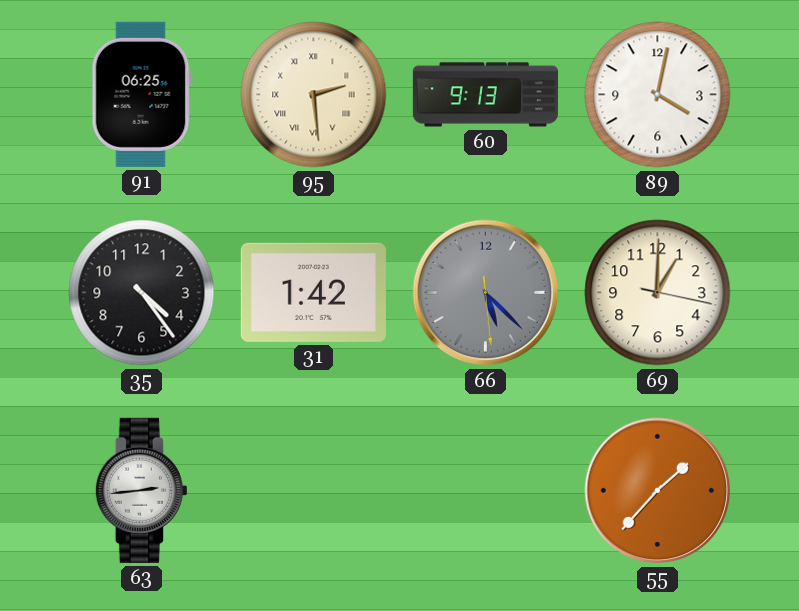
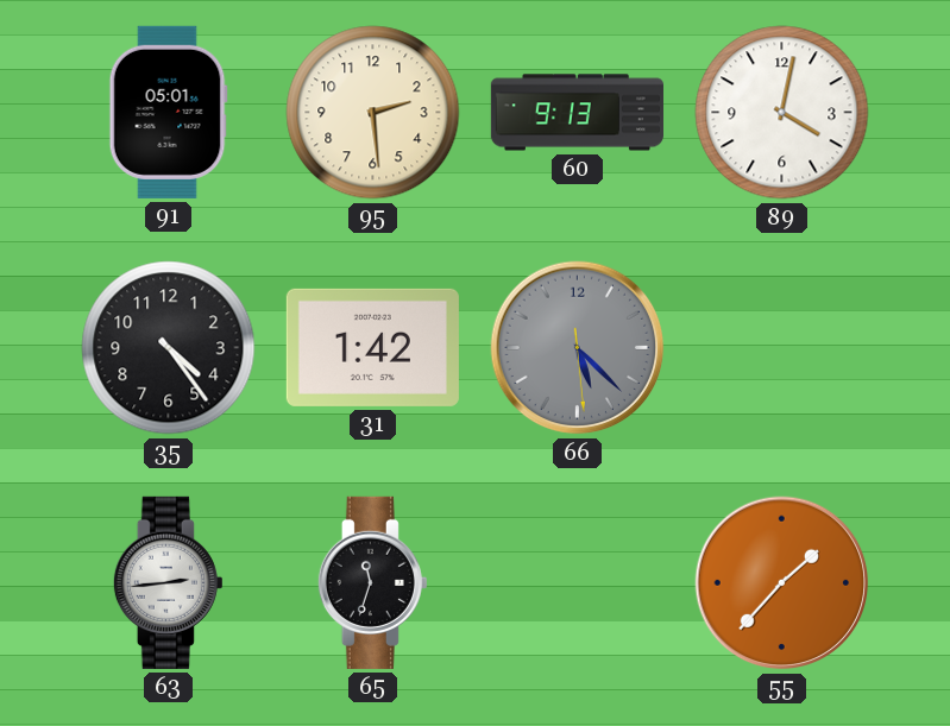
91: 06:25 -> 05:01
95 numerals: Roman -> Arabic
69: 1:00 -> none
65: none -> 11:33
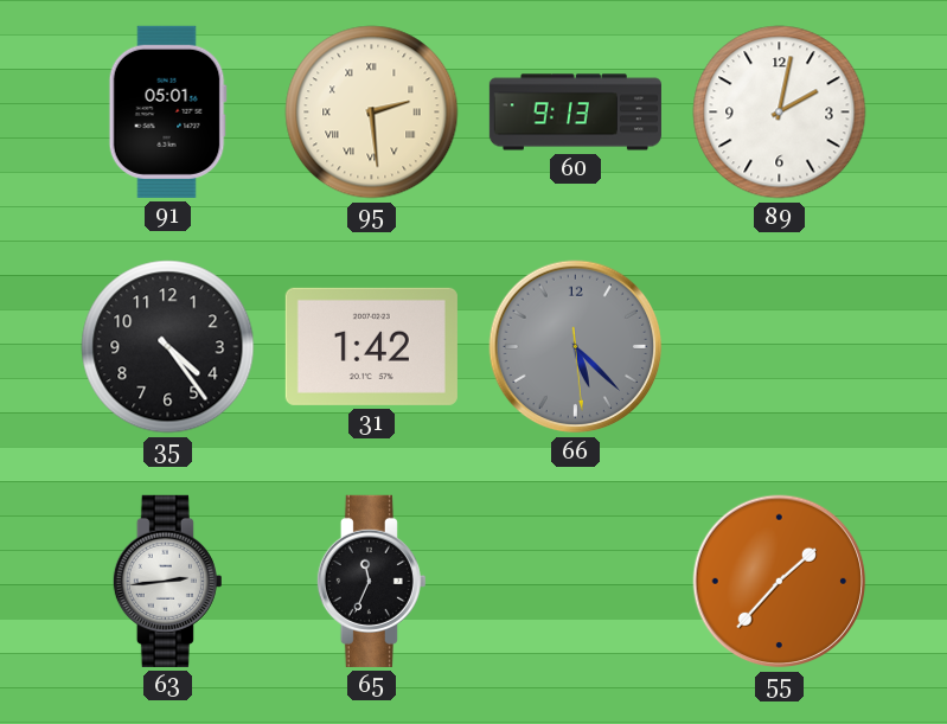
95 numerals: Arabic -> Roman
89: 4:02 -> 2:02
65: 11:33 -> 11:34
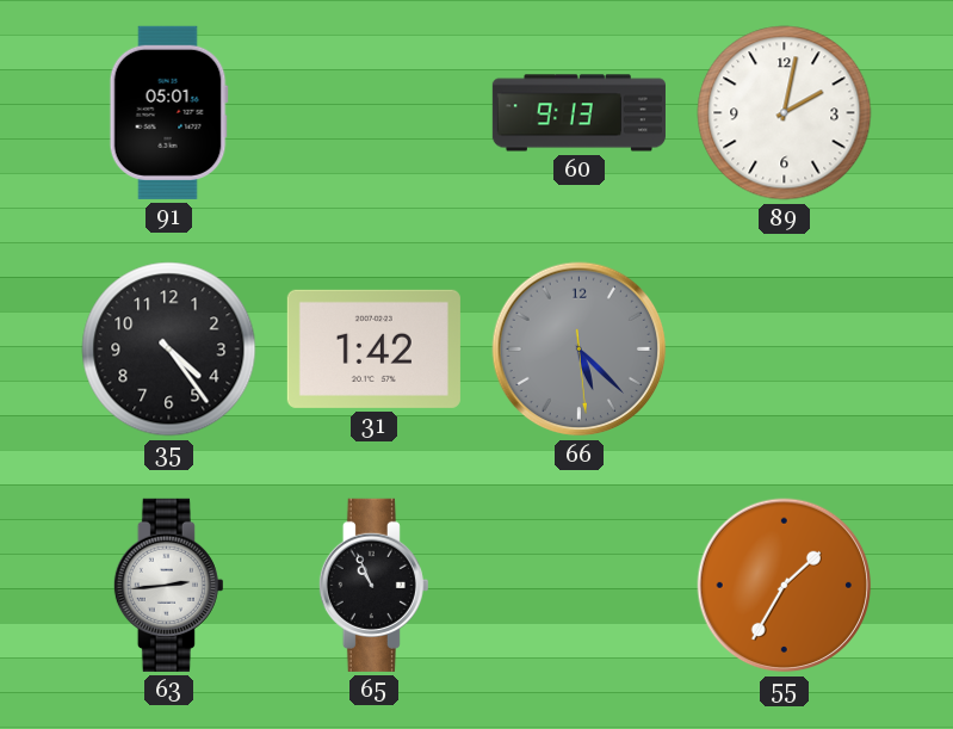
95: 2:29 -> none
65: 11:34 -> 10:56
55: 1:37 -> 1:35
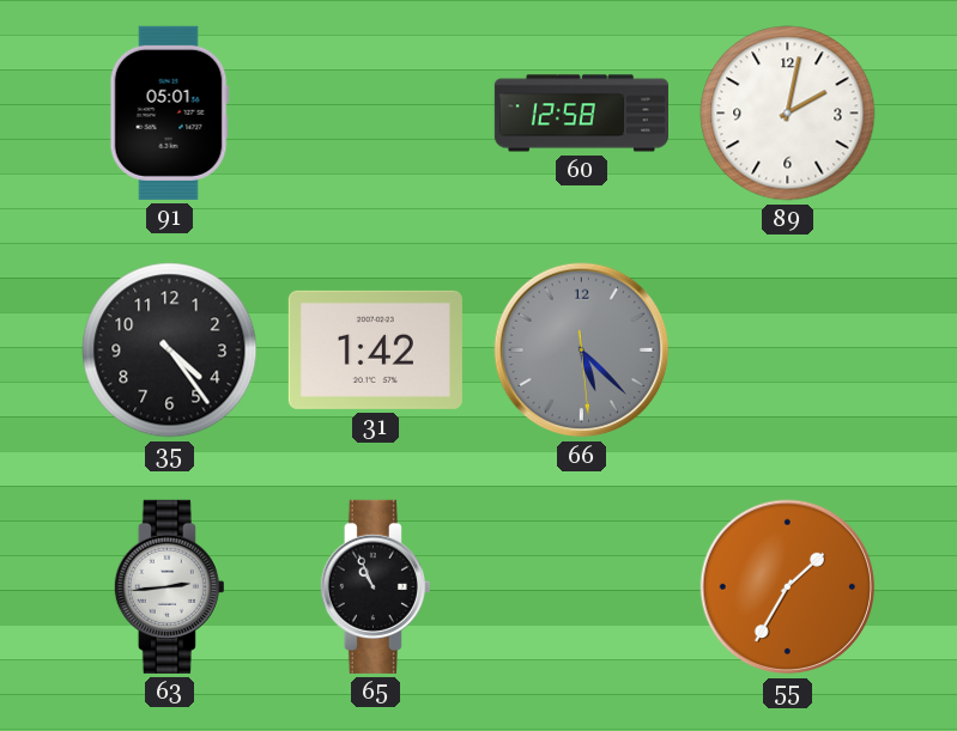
60: 9:13 -> 12:58
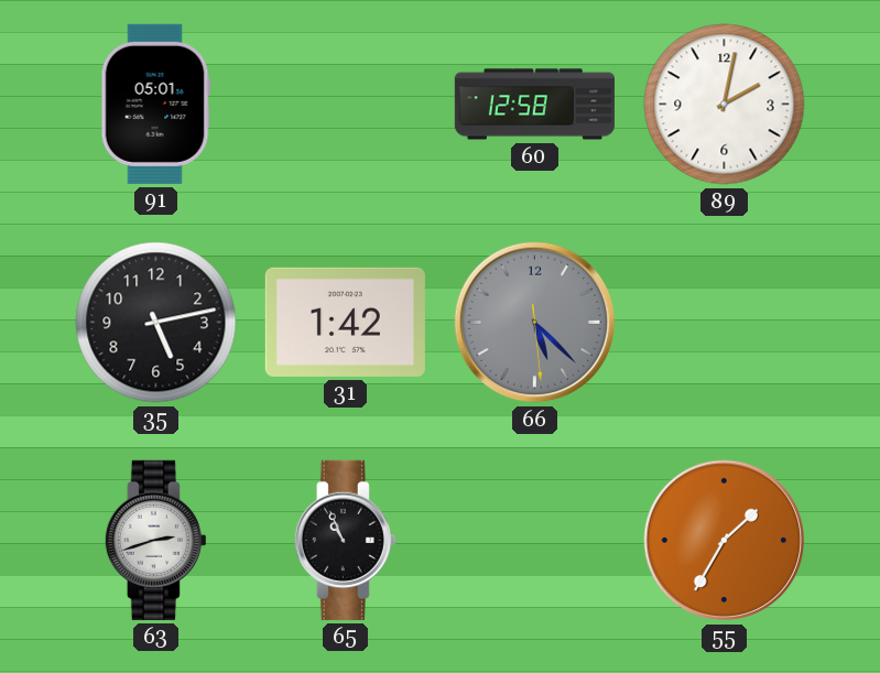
35: 4:24 -> 5:13
63: 2:44 -> 2:42
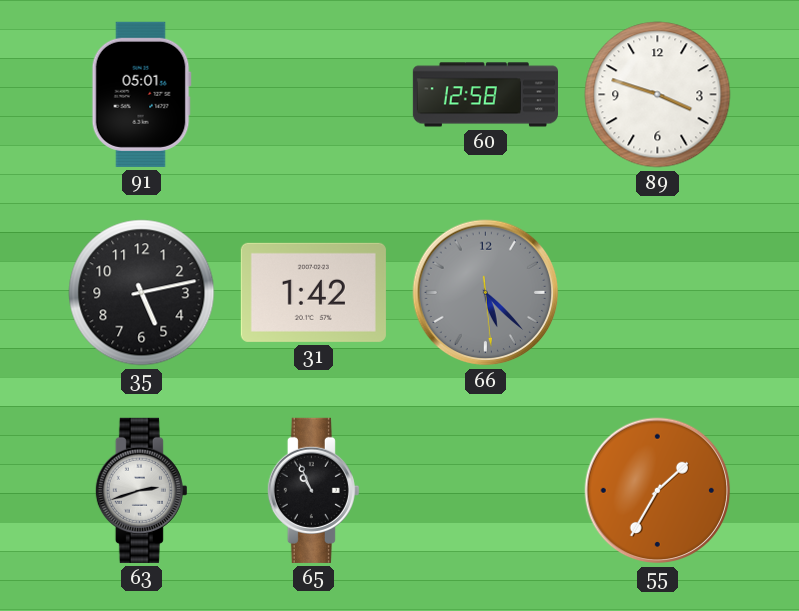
89: 2:02 -> 3:48
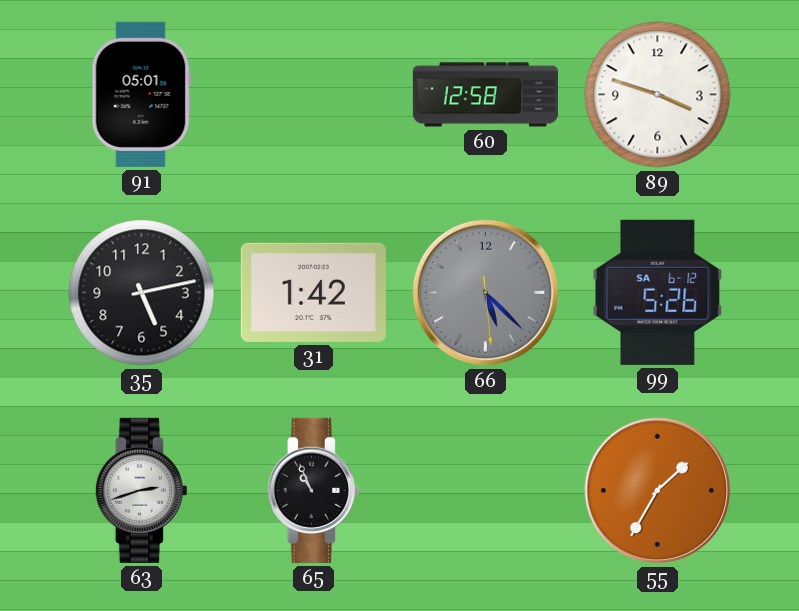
99: none -> 5:26
